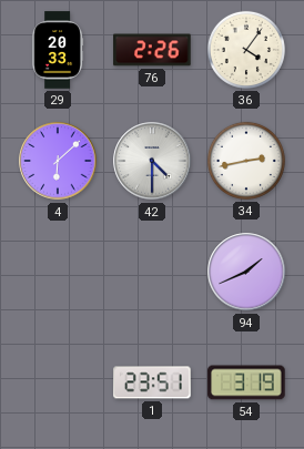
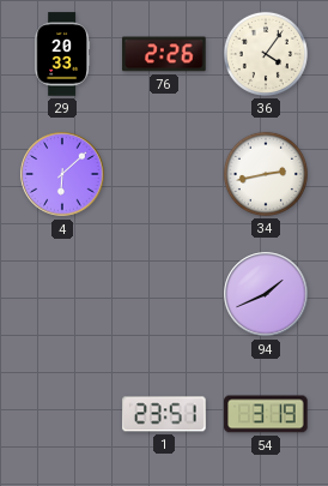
42: 4:30 -> none
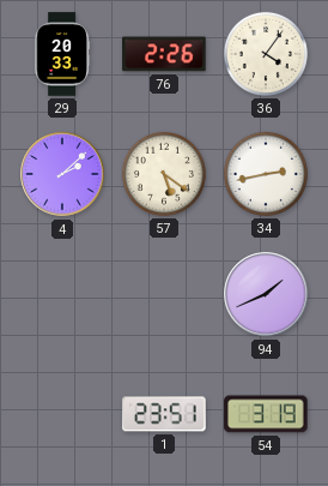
4: 6:08 -> 2:08
57: none -> 5:21
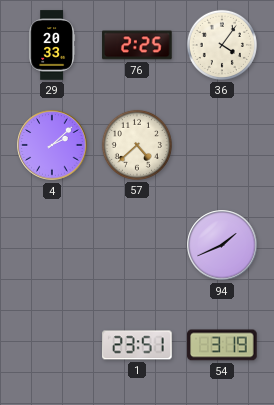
76: 2:26 -> 2:25
57: 5:21 -> 4:38
34: 2:43 -> none
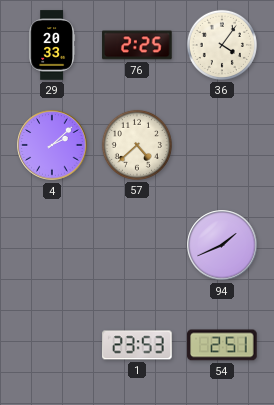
1: 23:51 -> 23:53
54: 3:19 -> 2:51
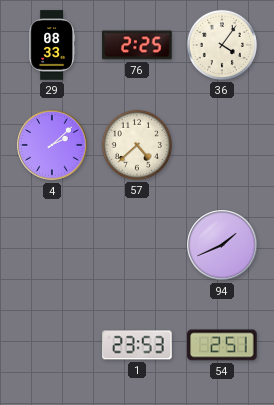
29: 20:33 -> 08:33
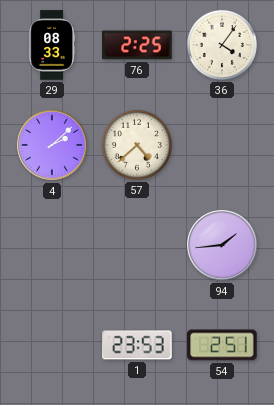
94: 1:41 -> 1:44
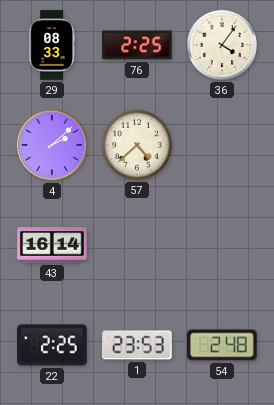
43: none -> 16:14
94: 1:44 -> none
22: none -> 2:25
54: 2:51 -> 2:48
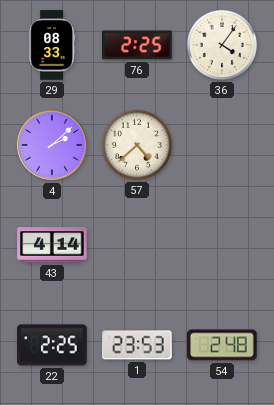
43: 16:14 -> 4:14
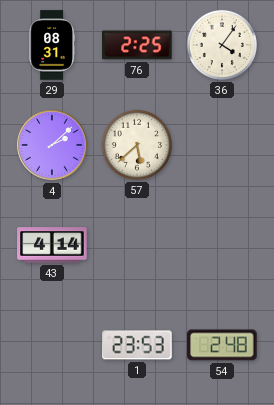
29: 08:33 -> 08:31
57: 4:38 -> 5:38
22: 2:25 -> none
